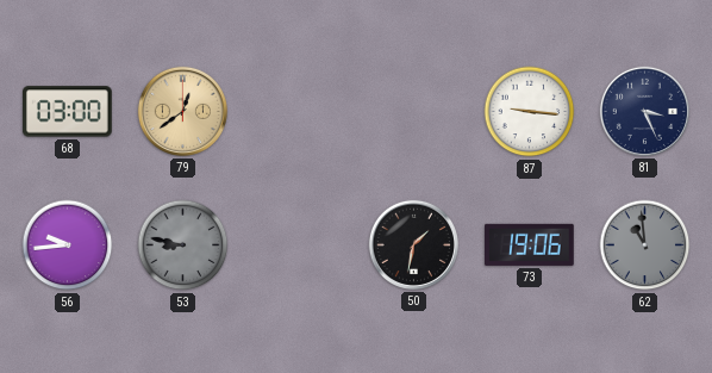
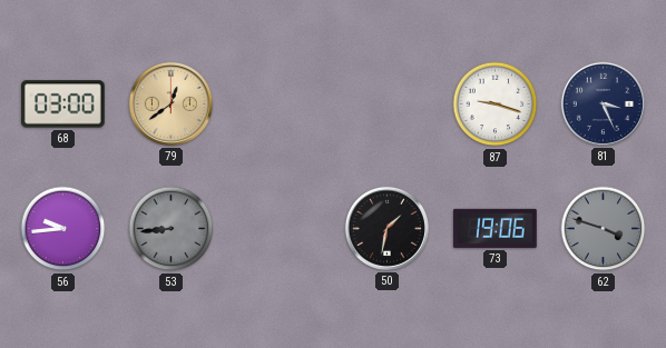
87: 9:16 -> 9:18
53: 8:47 -> 8:44
62: 10:59 -> 3:48
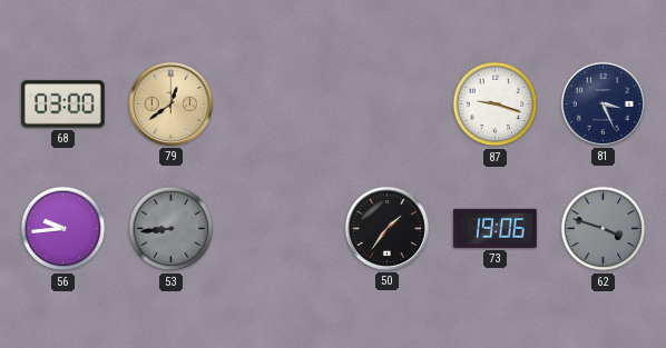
50: 1:32 -> 1:36
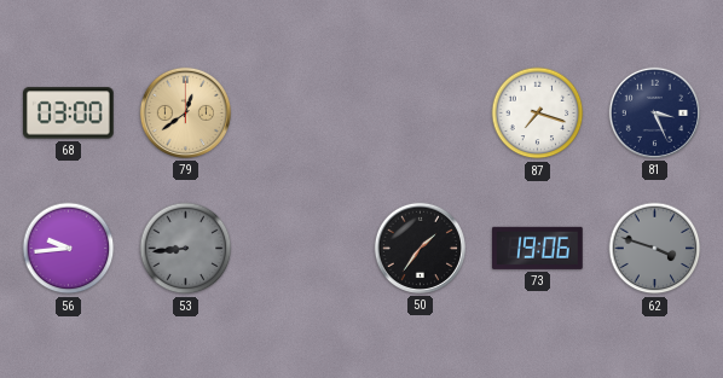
87: 9:18 -> 7:18
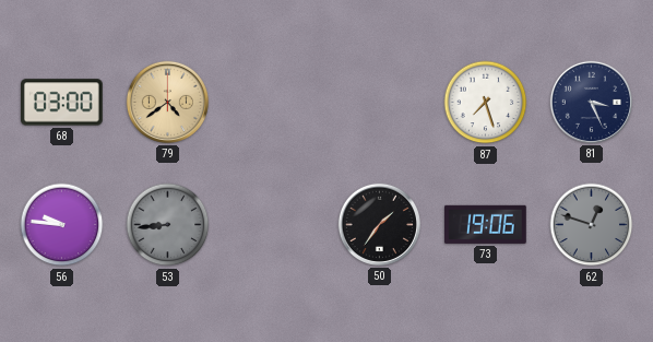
79: 12:39 -> 4:39
87: 7:18 -> 7:27
56: 9:44 -> 9:46
62: 3:48 -> 12:48
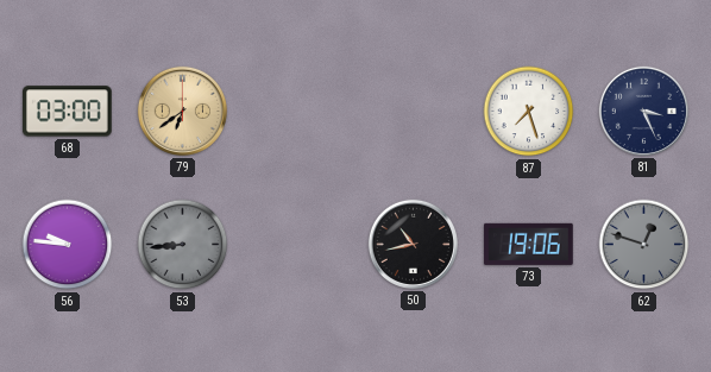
79: 4:39 -> 6:39
50: 1:36 -> 10:43
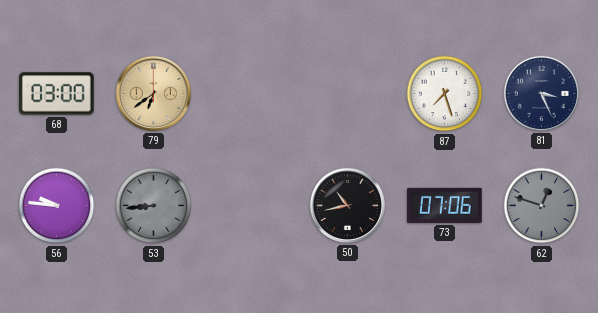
73: 19:06 -> 07:06
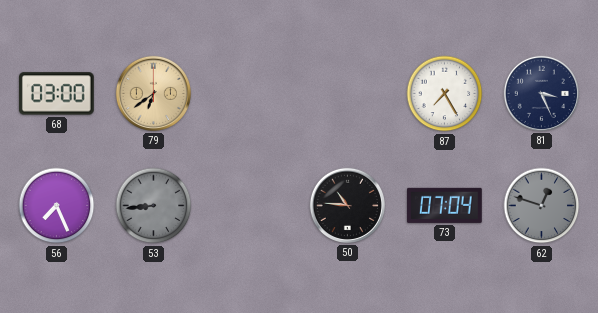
87: 7:27 -> 7:25
56: 9:46 -> 7:26
50: 10:43 -> 10:46
73: 07:06 -> 07:04
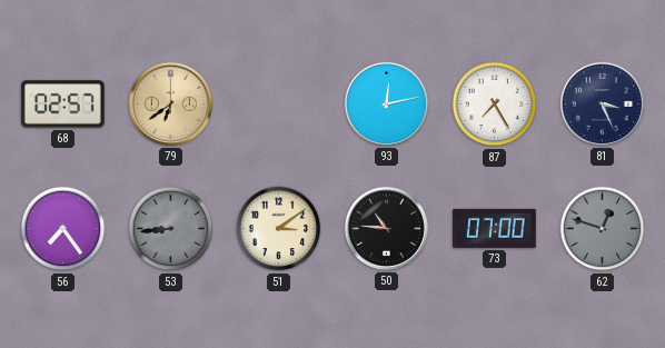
68: 03:00 -> 02:57
93: none -> 12:13
56: 7:26 -> 7:24
51: none -> 3:09
73: 07:04 -> 07:00
